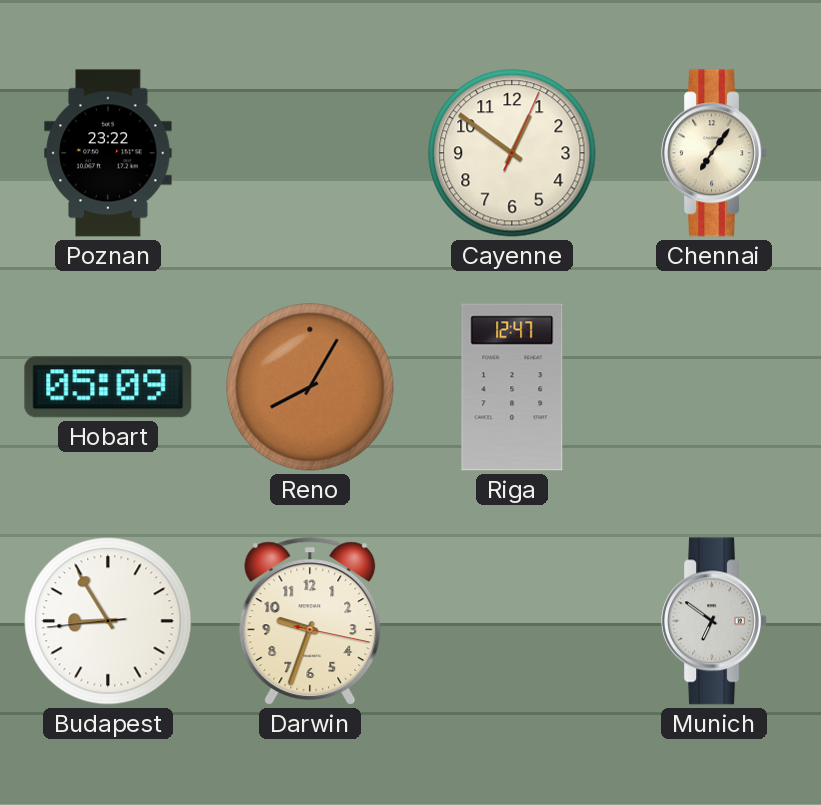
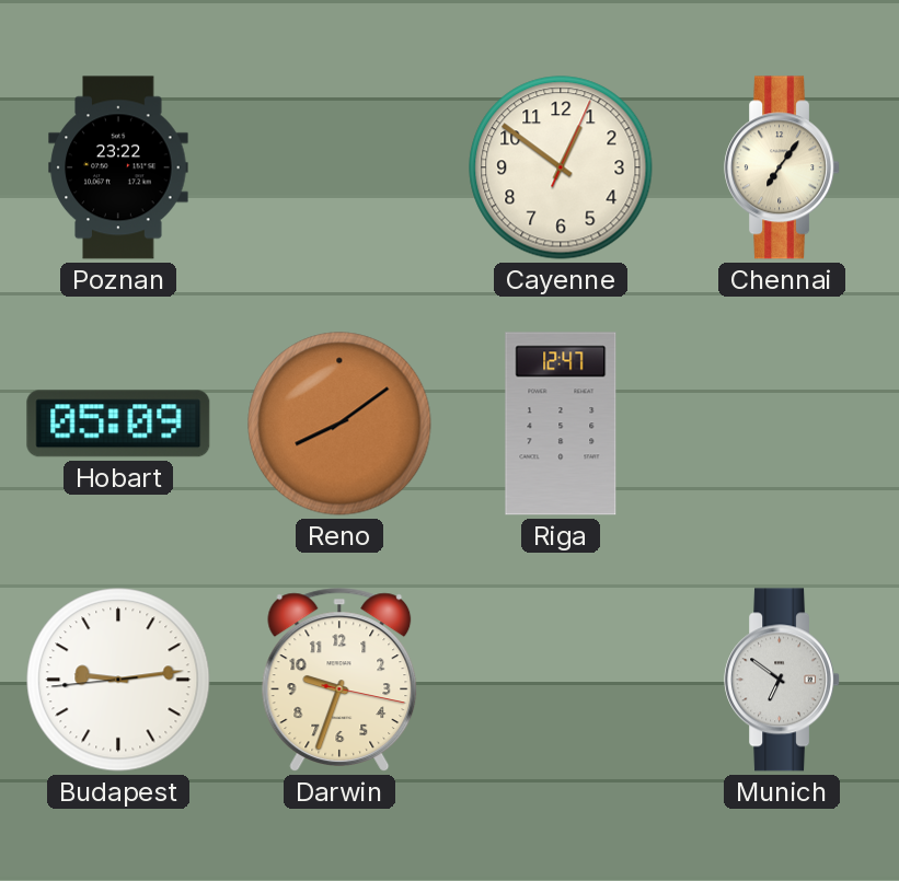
Reno: 8:05 -> 8:09
Budapest: 8:54 -> 9:13
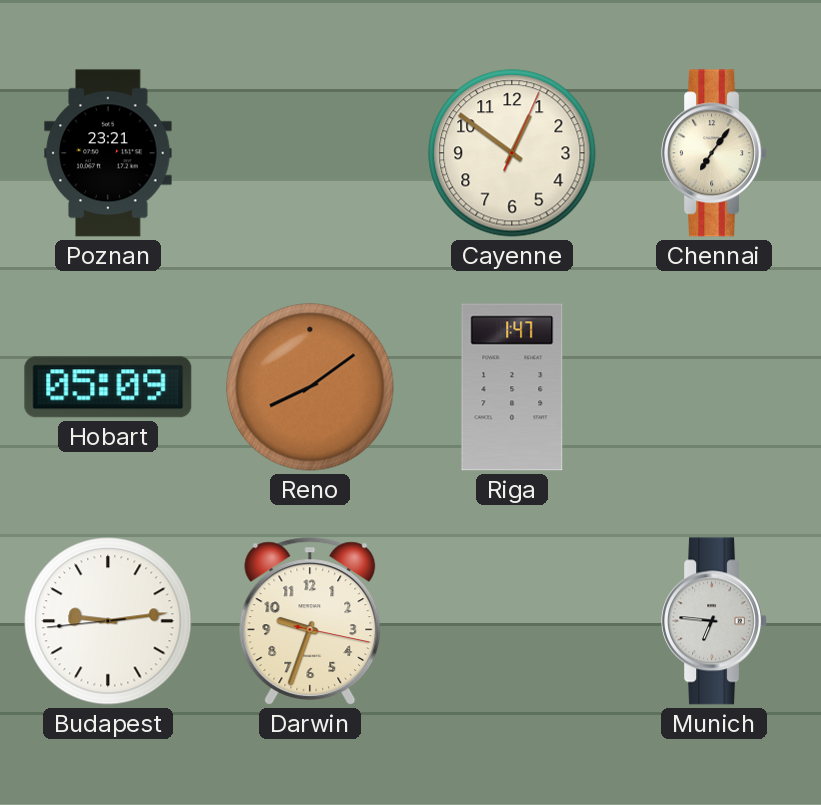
Poznan: 23:22 -> 23:21
Riga: 12:47 -> 1:47
Munich: 6:51 -> 6:46
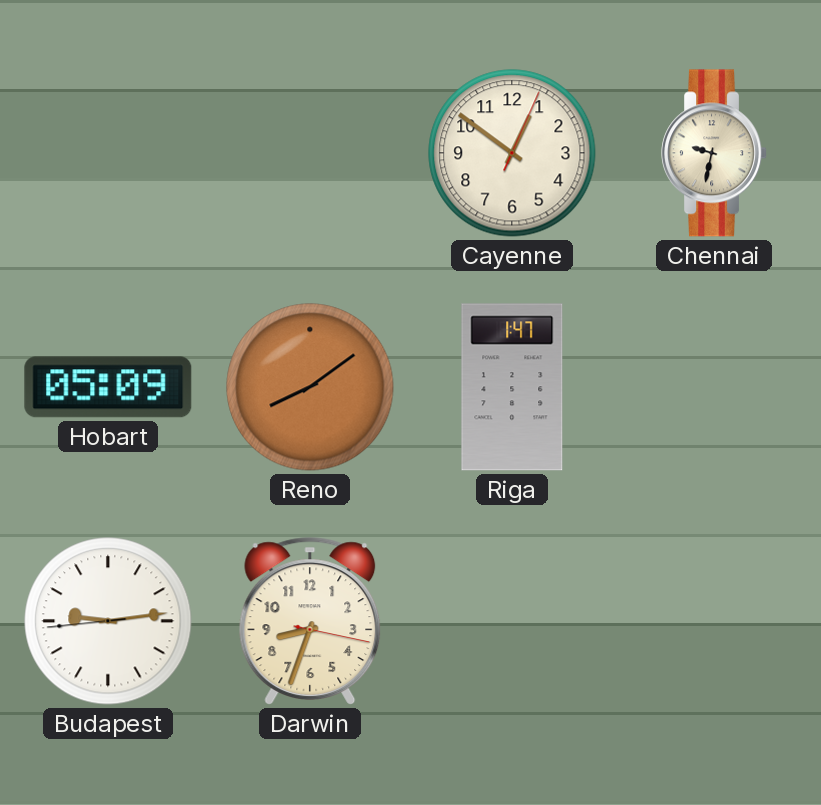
Poznan: 23:21 -> none
Chennai: 7:06 -> 9:32
Darwin: 9:33 -> 8:33
Munich: 6:46 -> none
